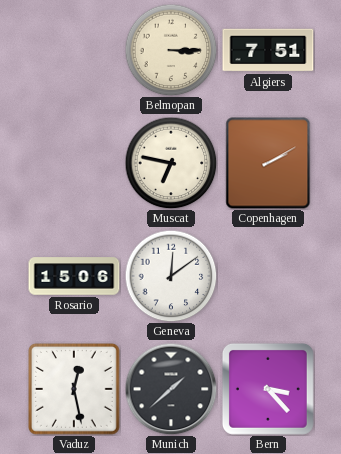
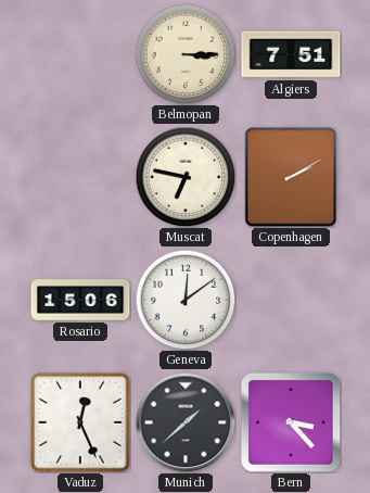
Vaduz: 12:28 -> 12:26
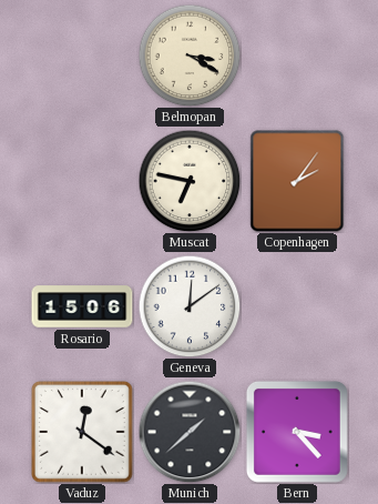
Belmopan: 3:15 -> 3:20
Algiers: 7:51 -> none
Copenhagen: 2:10 -> 2:06
Vaduz: 12:26 -> 12:21
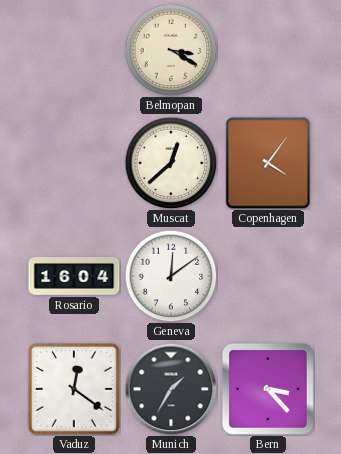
Muscat: 6:47 -> 12:38
Copenhagen: 2:06 -> 4:06
Rosario: 15:06 -> 16:04
Munich: 1:38 -> 1:35
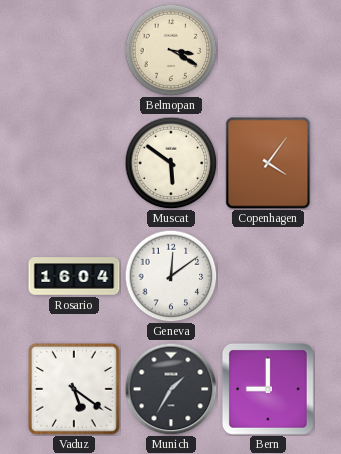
Muscat: 12:38 -> 5:51
Vaduz: 12:21 -> 5:21
Bern: 3:23 -> 9:00
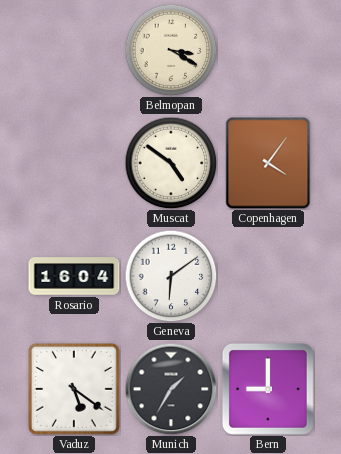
Muscat: 5:51 -> 4:51
Geneva: 12:09 -> 6:09
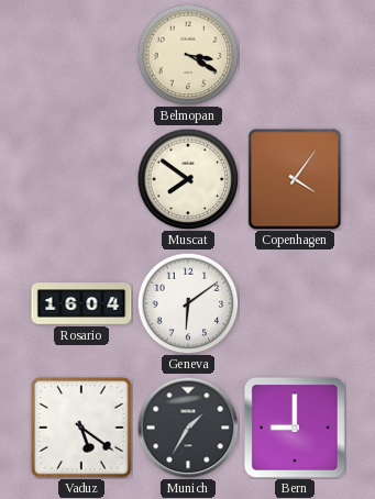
Muscat: 4:51 -> 7:51
